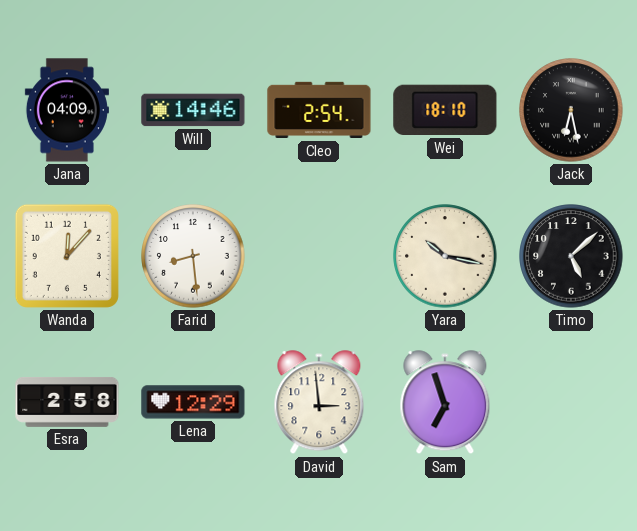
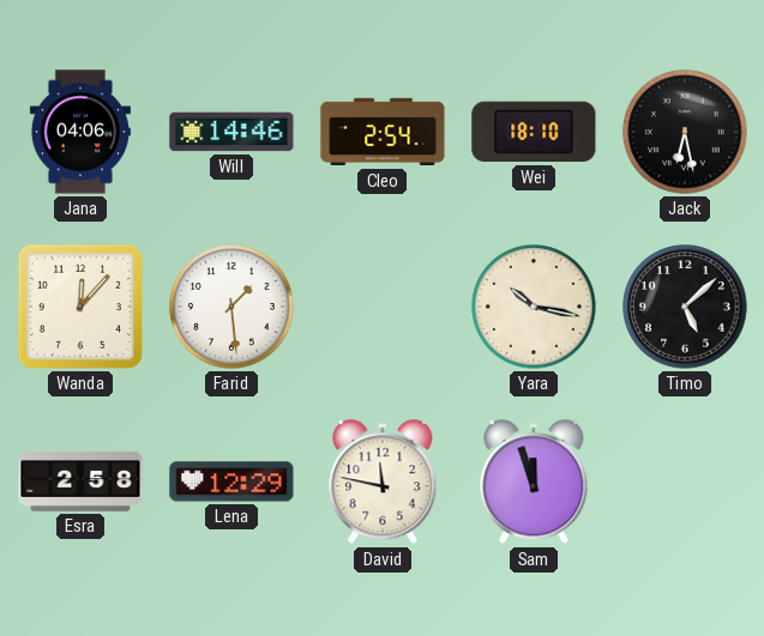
Jana: 04:09 -> 04:06
Farid: 8:29 -> 1:29
David: 2:59 -> 11:47
Sam: 6:57 -> 11:57
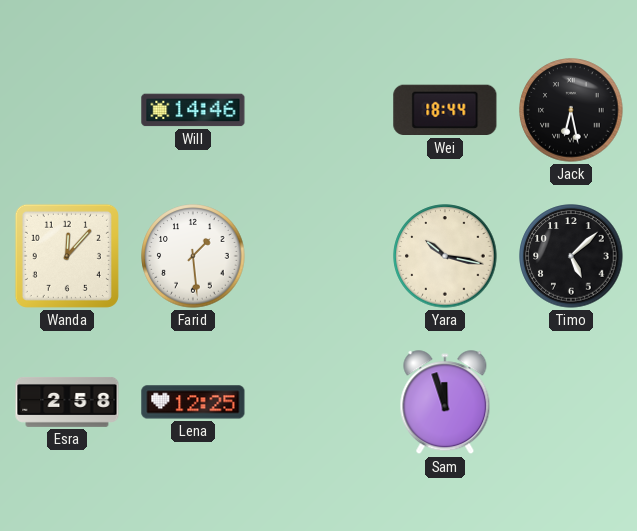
Jana: 04:06 -> none
Cleo: 2:54 -> none
Wei: 18:10 -> 18:44
Lena: 12:29 -> 12:25
David: 11:47 -> none
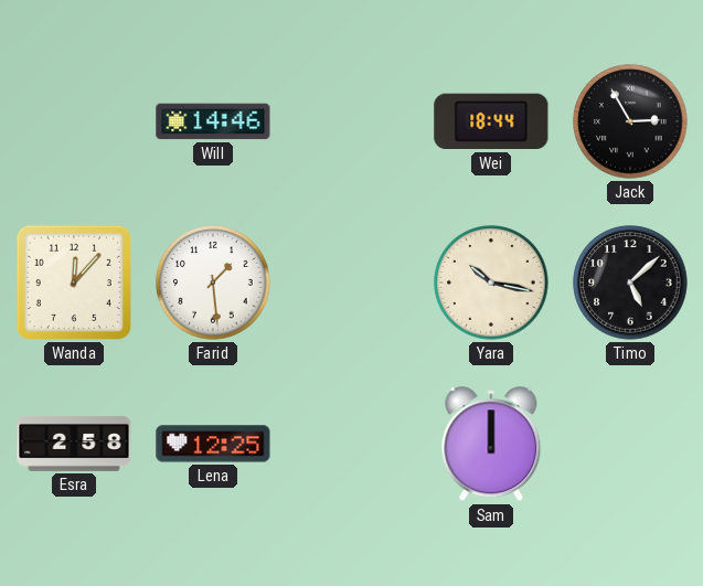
Jack: 6:28 -> 2:55
Sam: 11:57 -> 12:00
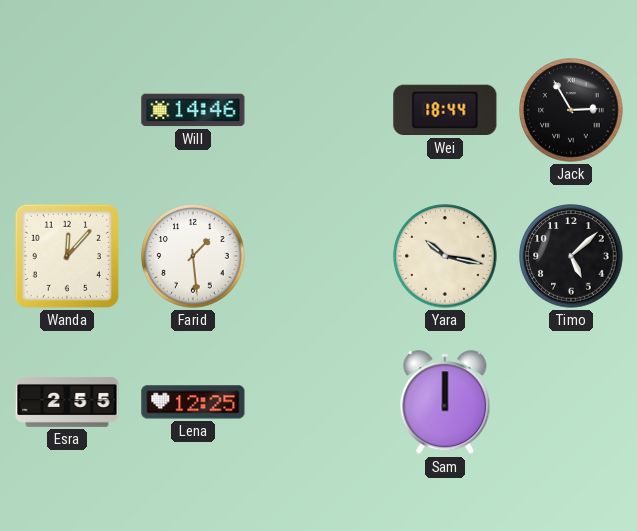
Esra: 2:58 -> 2:55
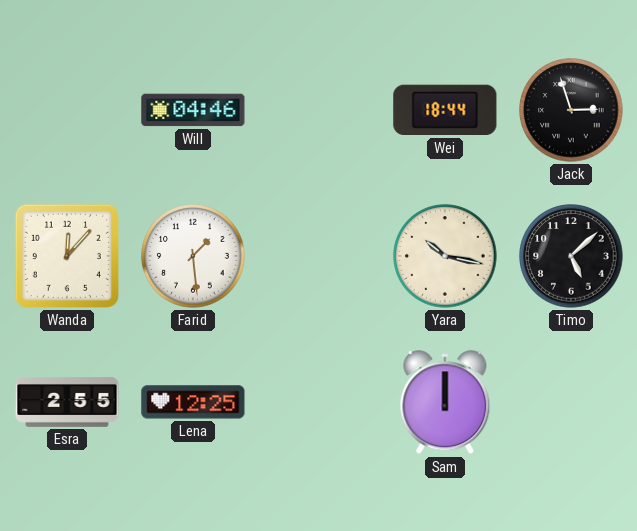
Will: 14:46 -> 04:46
Jack: 2:55 -> 2:57
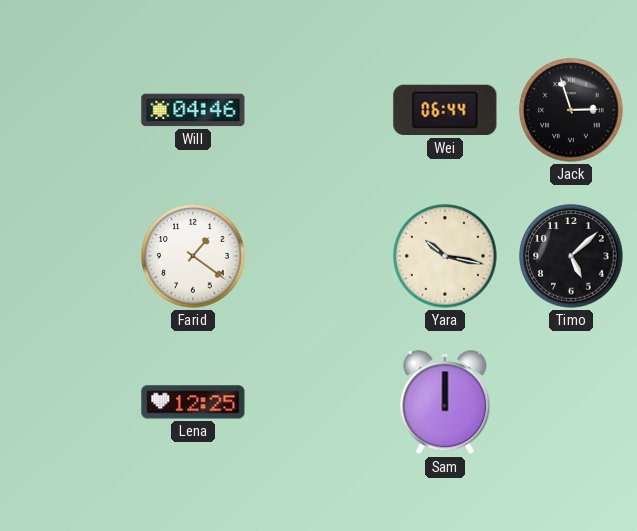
Wei: 18:44 -> 06:44
Wanda: 12:07 -> none
Farid: 1:29 -> 1:21
Esra: 2:55 -> none
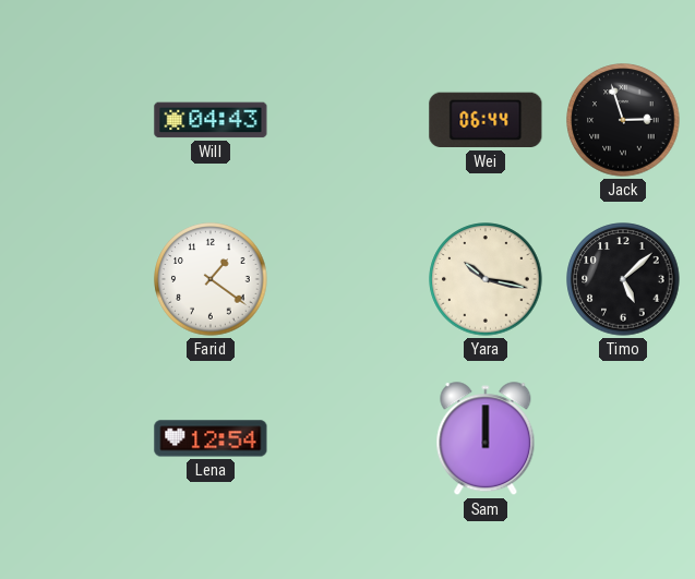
Will: 04:46 -> 04:43
Lena: 12:25 -> 12:54
